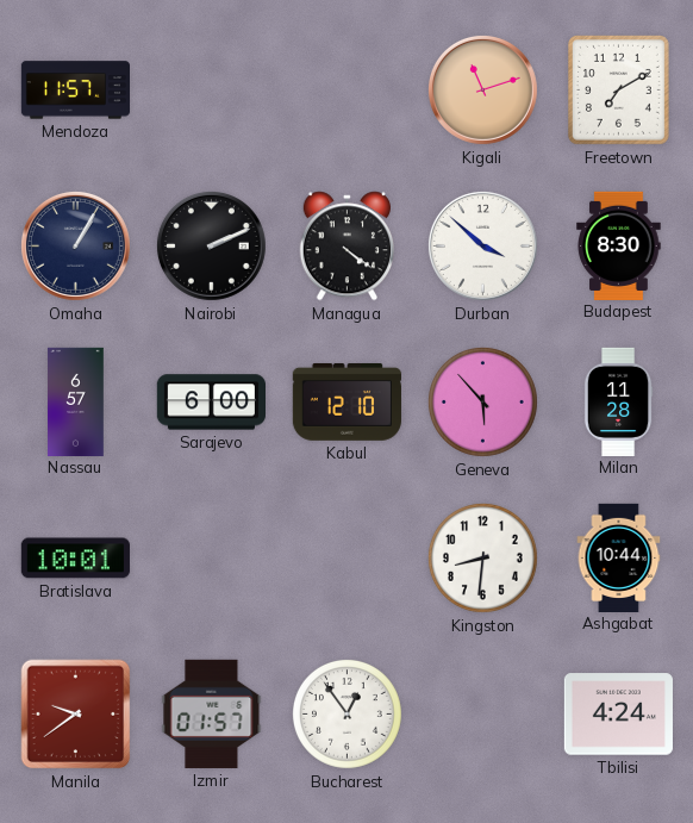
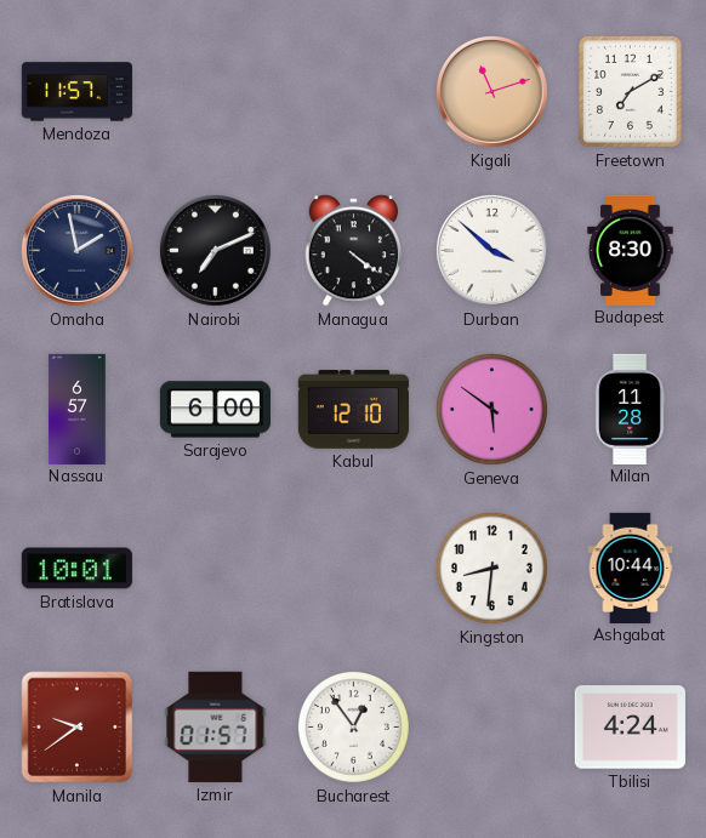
Omaha: 1:05 -> 1:58
Nairobi: 2:11 -> 7:11
Geneva: 5:53 -> 5:51
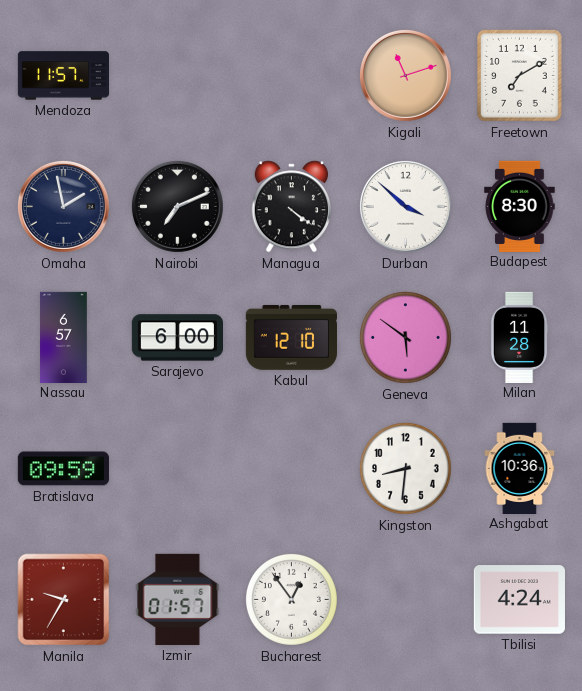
Bratislava: 10:01 -> 09:59
Ashgabat: 10:44 -> 10:36
Manila: 9:39 -> 9:35
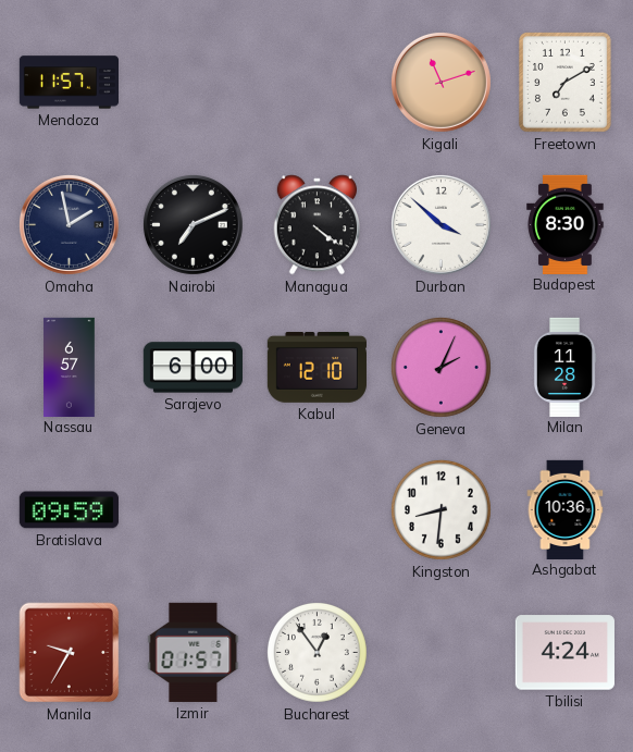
Geneva: 5:51 -> 2:04
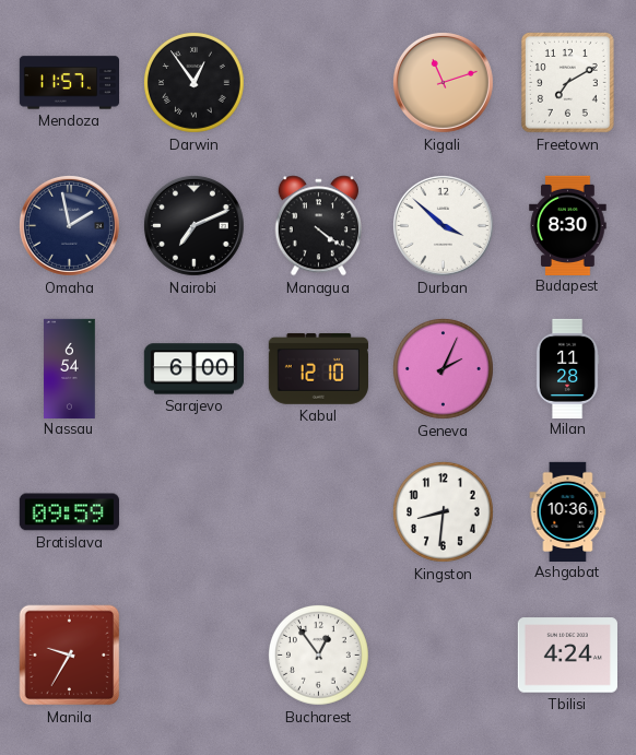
Darwin: none -> 12:54
Nassau: 6:57 -> 6:54
Izmir: 01:57 -> none
